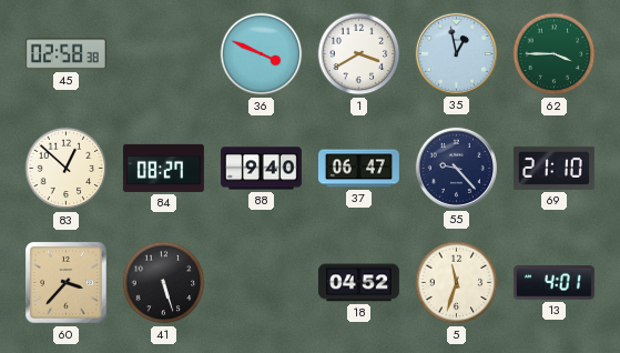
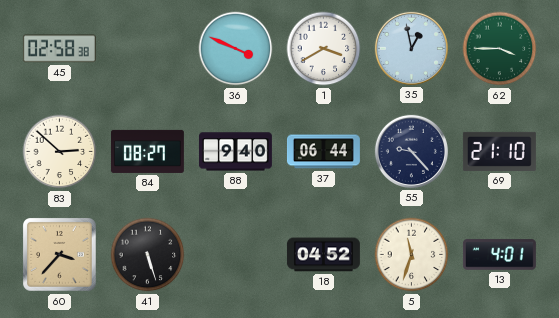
83: 12:52 -> 2:52
37: 06:47 -> 06:44
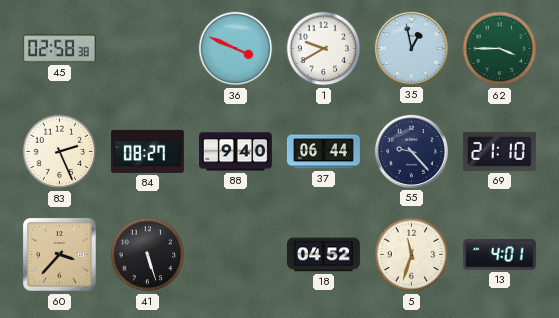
1: 3:40 -> 9:40
83: 2:52 -> 2:26
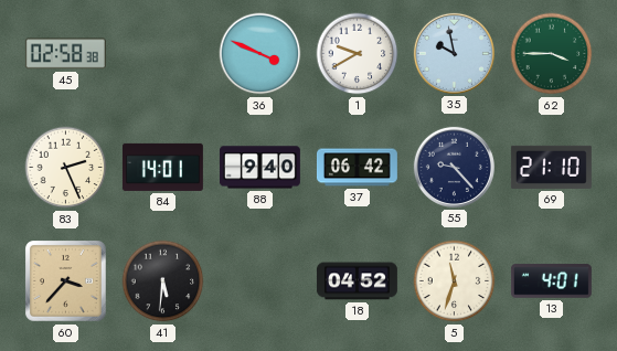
35: 12:58 -> 9:58
84: 08:27 -> 14:01
37: 06:44 -> 06:42
41: 5:27 -> 5:31
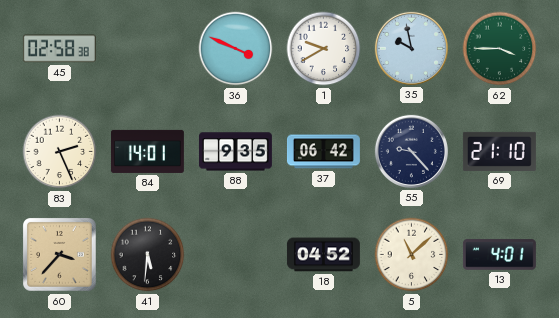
88: 9:40 -> 9:35
5: 11:33 -> 11:08
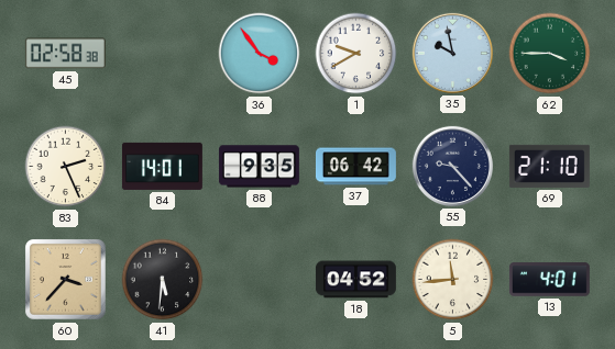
36: 3:49 -> 3:54
5: 11:08 -> 11:44
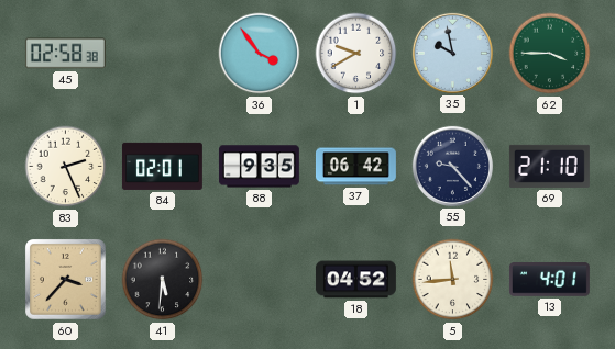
84: 14:01 -> 02:01
